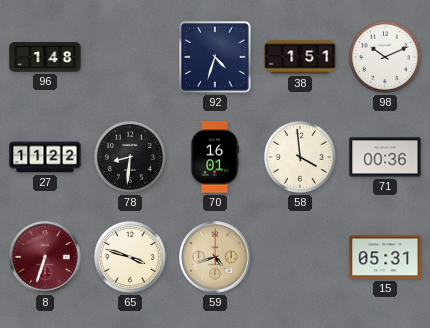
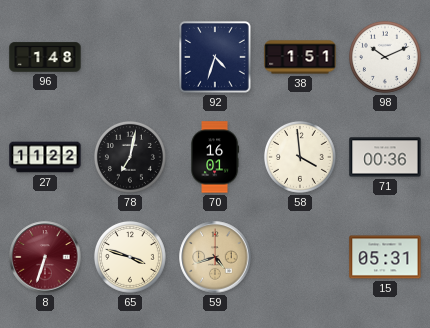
78: 8:31 -> 7:02
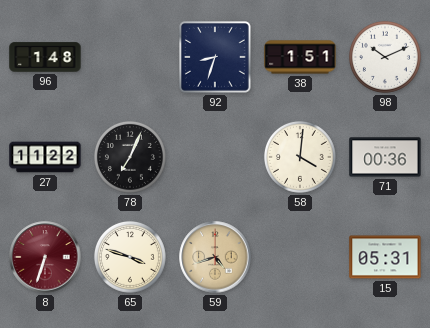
92: 4:33 -> 8:33
78: 7:02 -> 7:04
70: 16:01 -> none
58: 3:59 -> 4:01
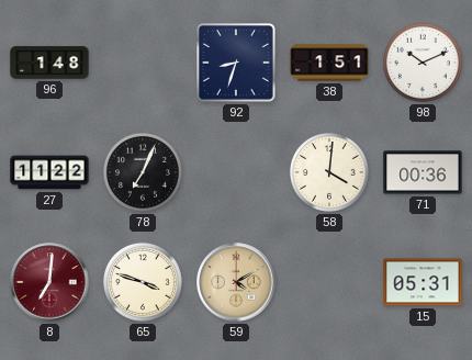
8: 6:33 -> 7:01
59: 4:42 -> 4:10
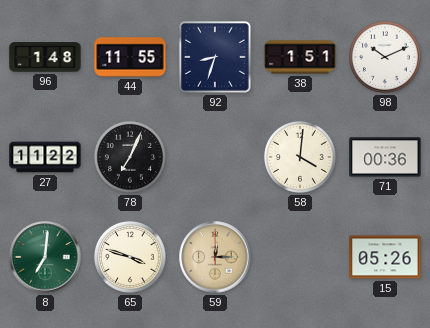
44: none -> 11:55
8 dial: burgundy -> green
59: 4:10 -> 12:15
15: 05:31 -> 05:26
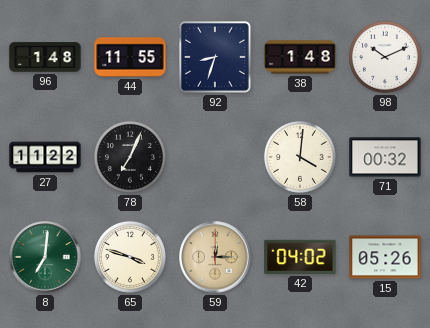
38: 1:51 -> 1:48
71: 00:36 -> 00:32
42: none -> 04:02
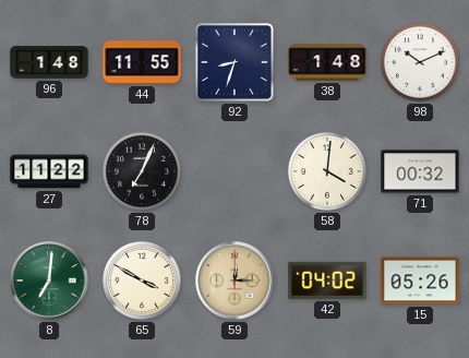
65: 3:48 -> 3:50
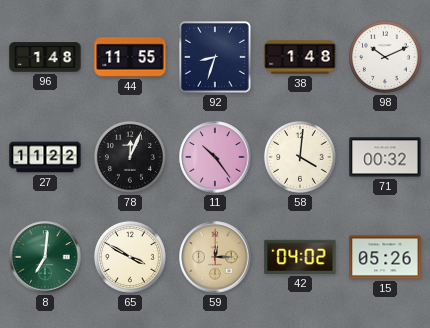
78: 7:04 -> 12:04
11: none -> 10:24
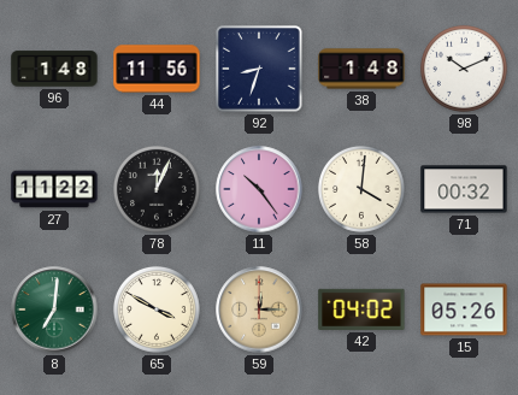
44: 11:55 -> 11:56
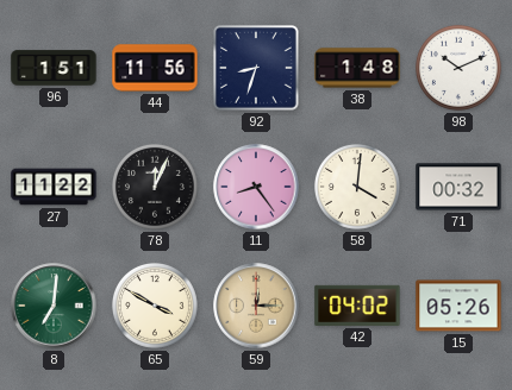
96: 1:48 -> 1:51
11: 10:24 -> 8:24
